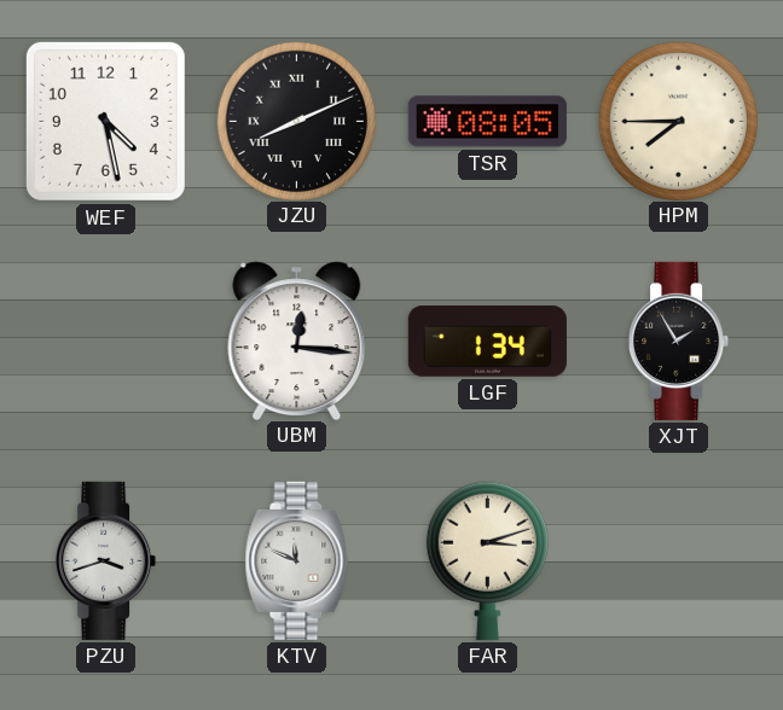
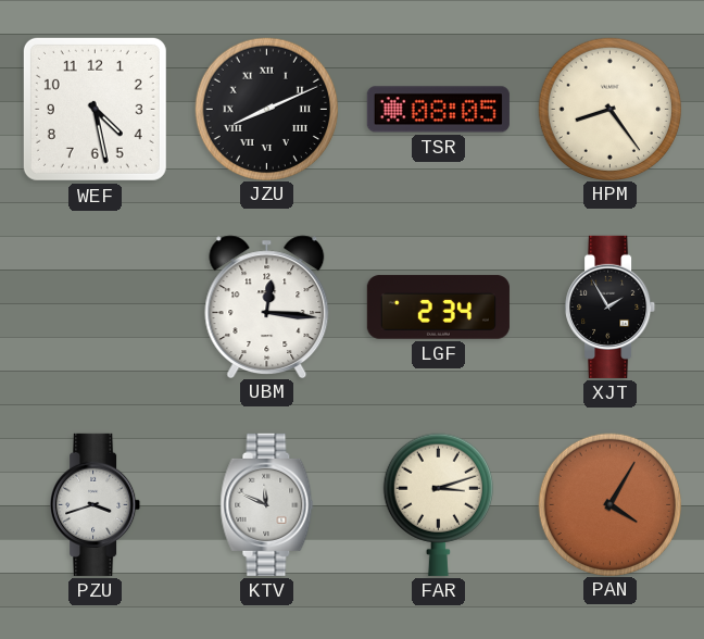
HPM: 7:45 -> 8:24
LGF: 1:34 -> 2:34
PAN: none -> 4:05
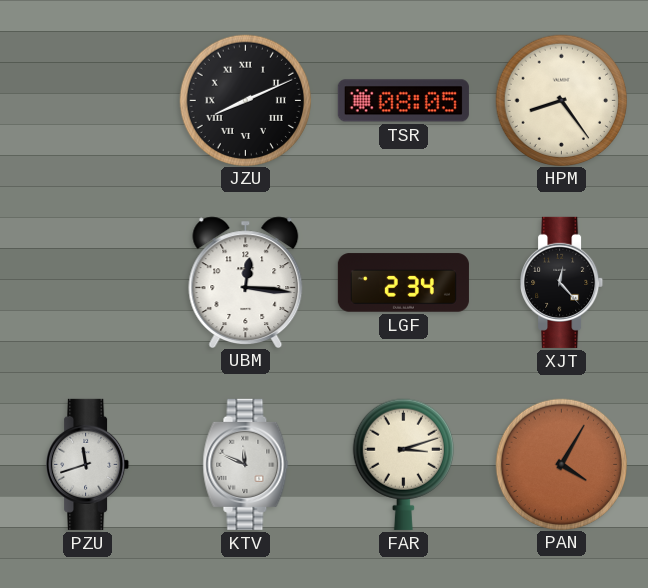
WEF: 4:28 -> none
XJT: 1:55 -> 12:23
PZU: 3:42 -> 11:42
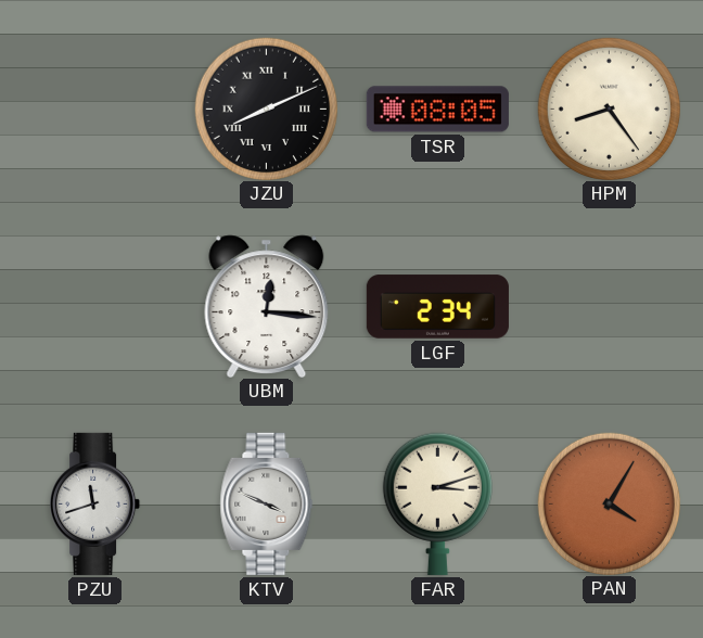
XJT: 12:23 -> none
KTV: 11:49 -> 3:49
